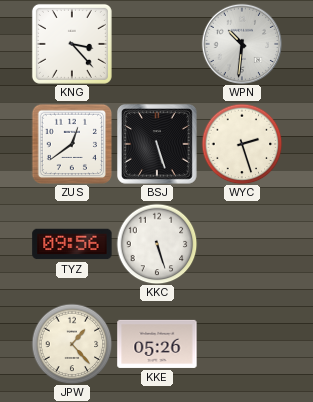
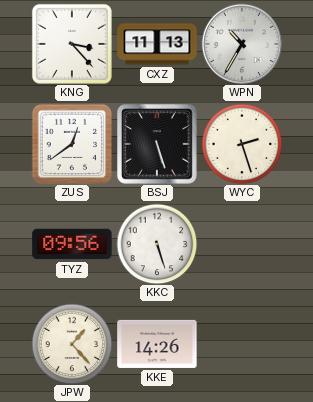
CXZ: none -> 11:13
WPN: 10:31 -> 10:35
KKE: 05:26 -> 14:26
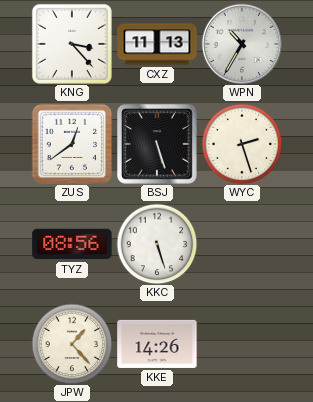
TYZ: 09:56 -> 08:56
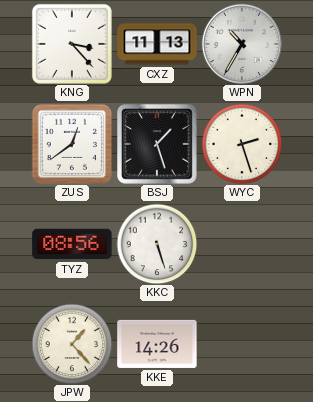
BSJ: 5:27 -> 1:27
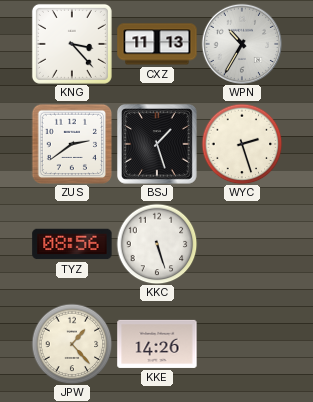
ZUS: 12:39 -> 2:39
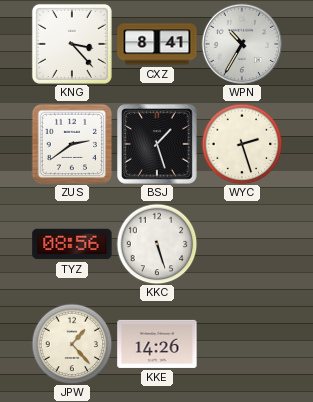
CXZ: 11:13 -> 8:41
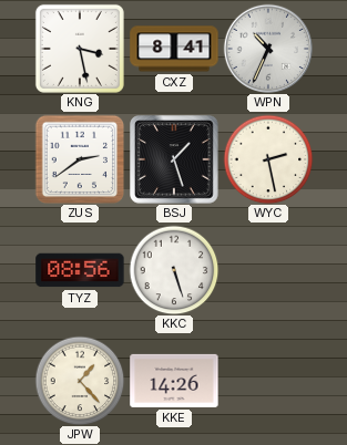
KNG: 3:23 -> 3:28
WPN: 10:35 -> 10:34
WYC: 2:27 -> 2:28
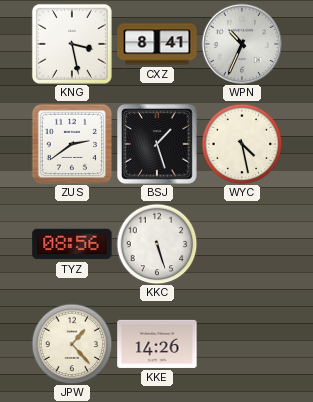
WYC: 2:28 -> 4:28
